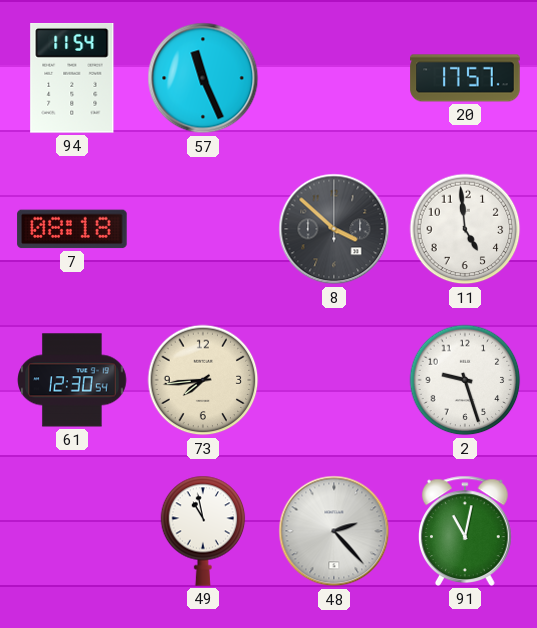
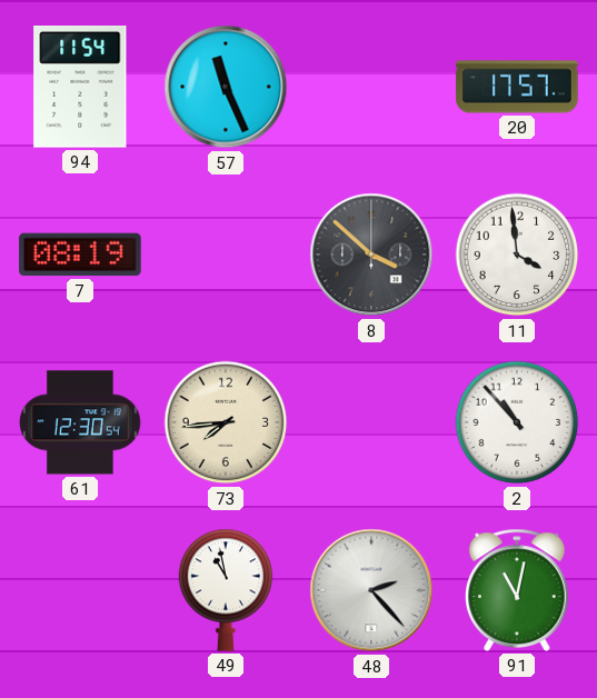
7: 08:18 -> 08:19
11: 4:59 -> 3:59
2: 9:27 -> 10:53
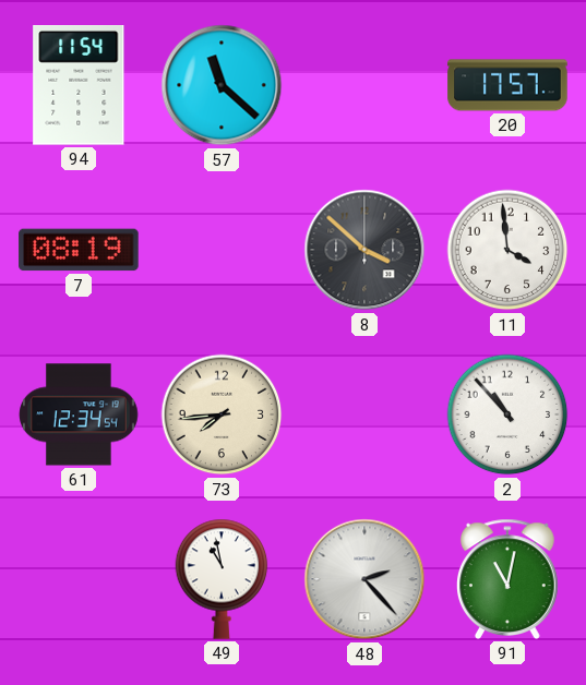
57: 11:26 -> 11:22
61: 12:30 -> 12:34
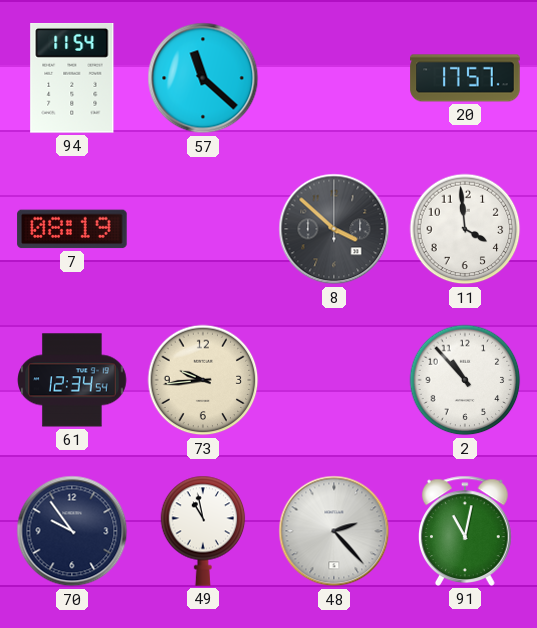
73: 7:44 -> 9:44
70: none -> 9:54
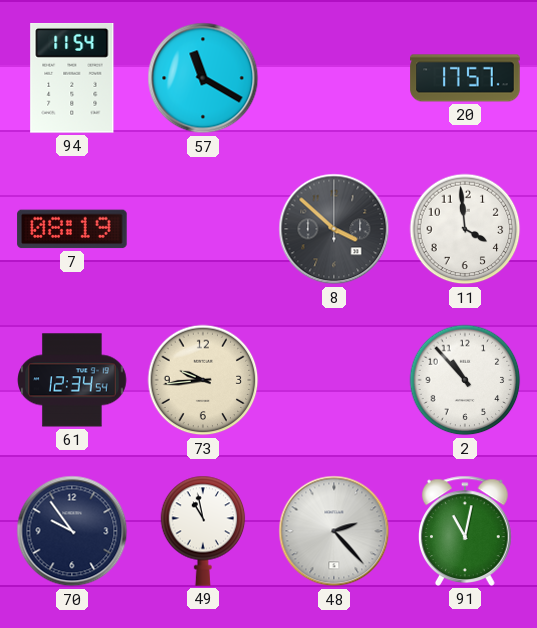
57: 11:22 -> 11:20
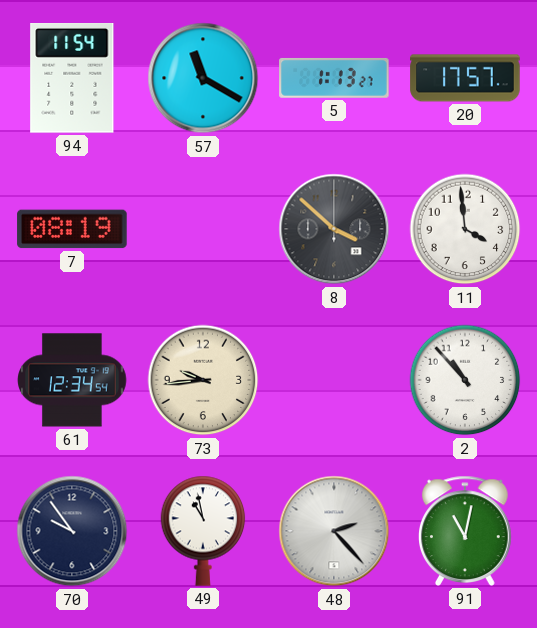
5: none -> 1:13
